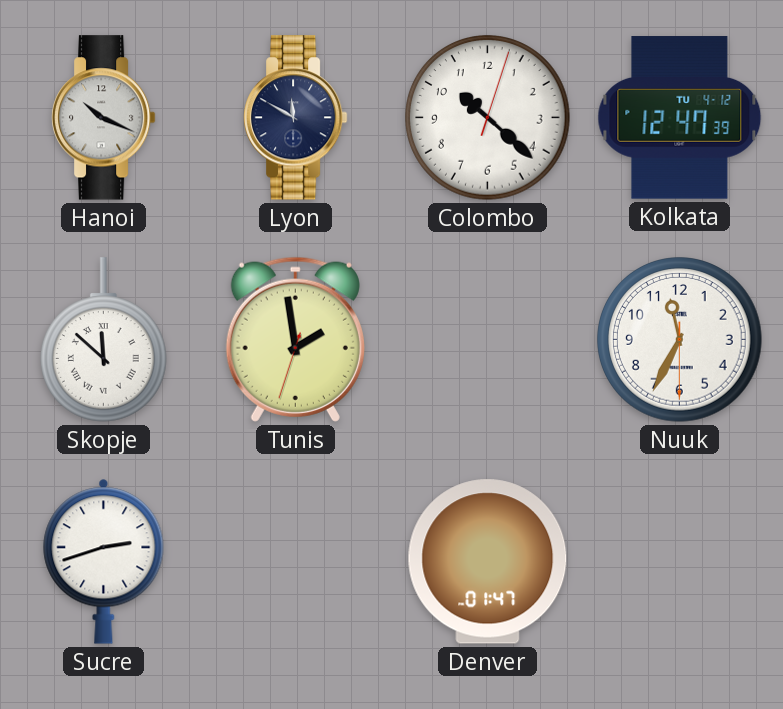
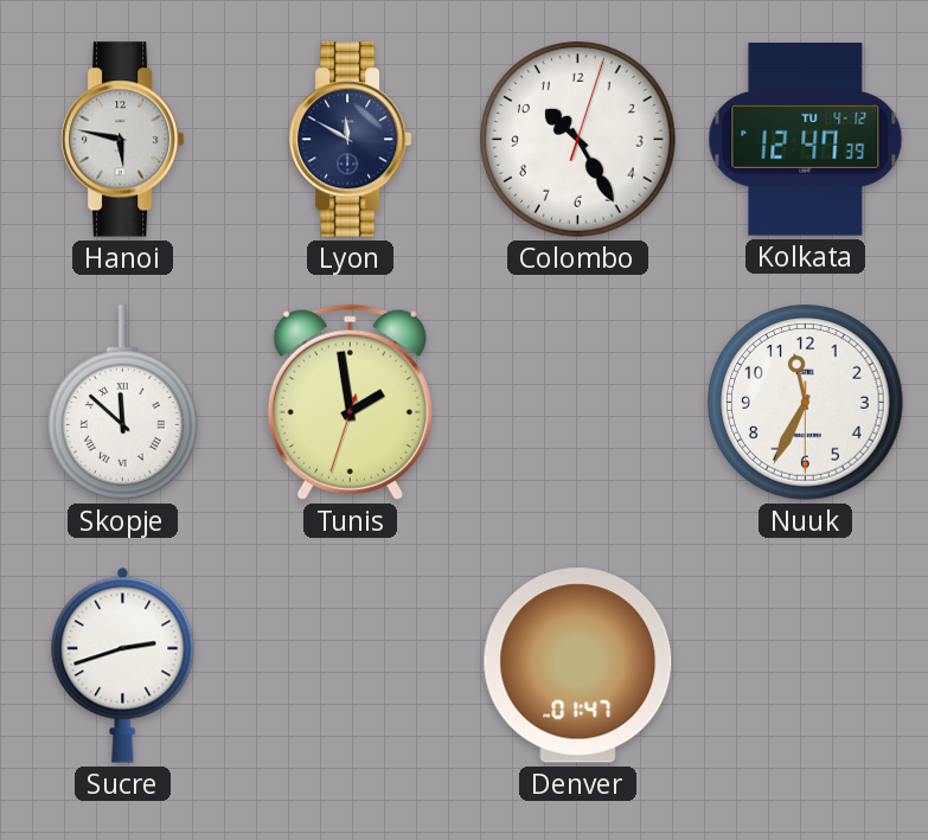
Hanoi: 10:19 -> 5:47
Colombo: 10:22 -> 10:25
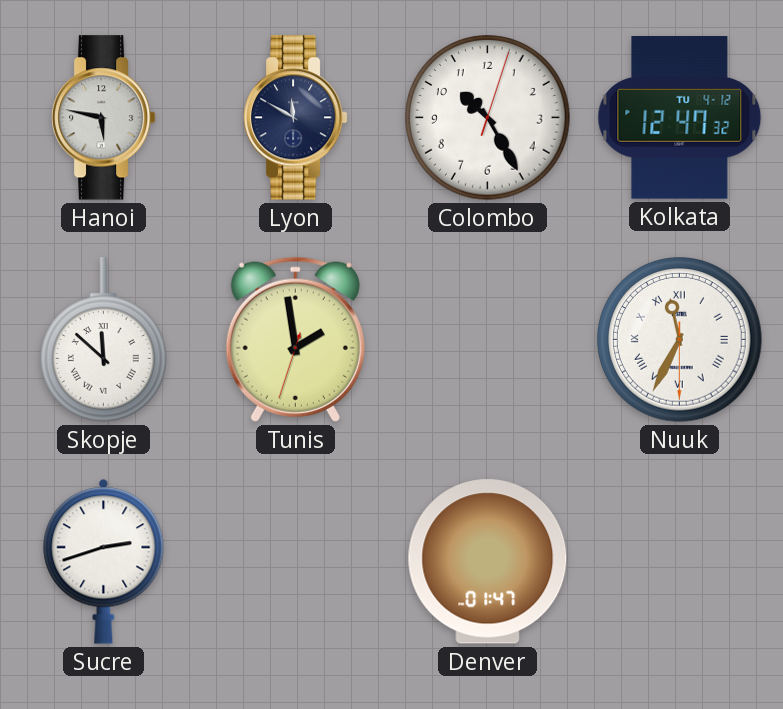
Kolkata: 12:47:39 -> 12:47:32
Nuuk numerals: Arabic -> Roman
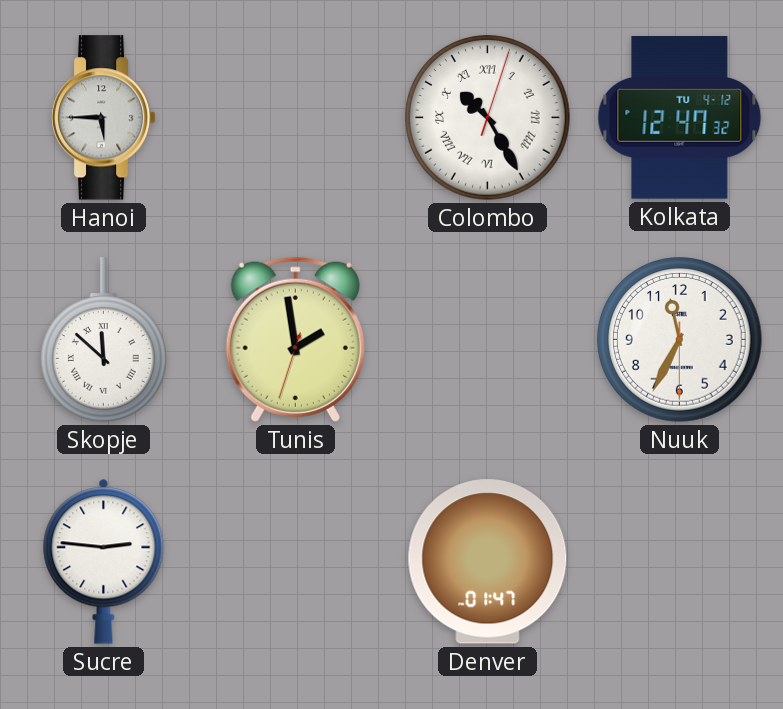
Hanoi: 5:47 -> 5:45
Lyon: 11:50 -> none
Colombo numerals: Arabic -> Roman
Nuuk numerals: Roman -> Arabic
Sucre: 2:42 -> 2:46
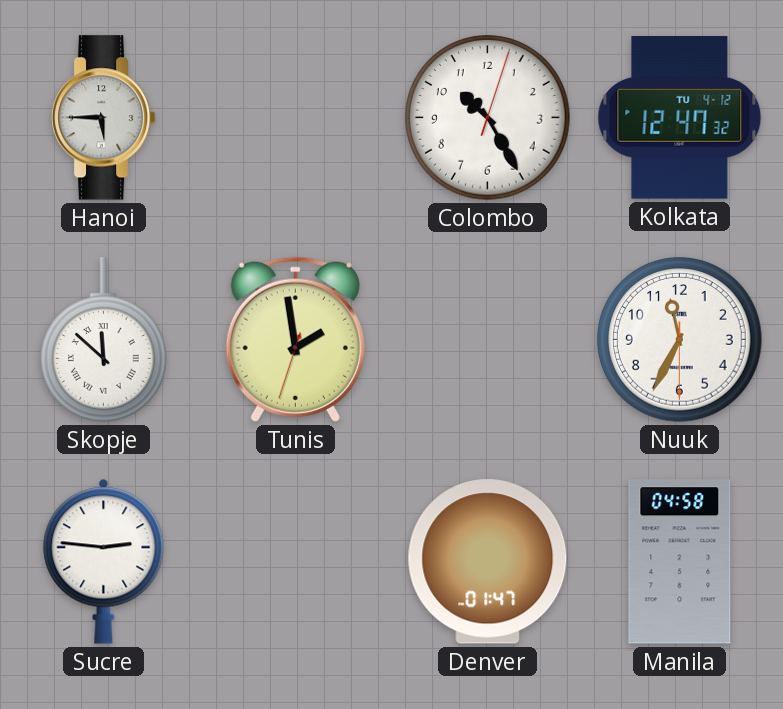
Colombo numerals: Roman -> Arabic
Manila: none -> 04:58
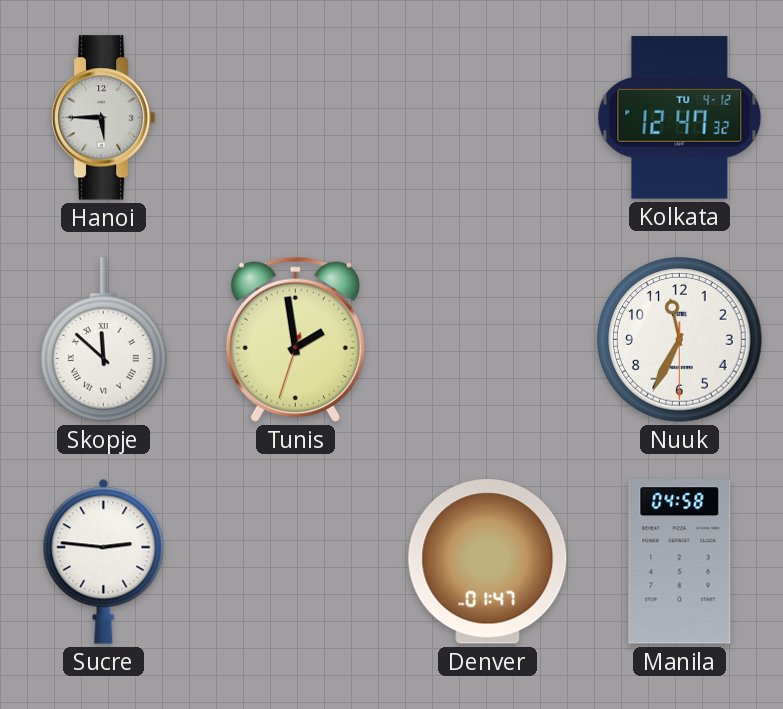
Colombo: 10:25 -> none
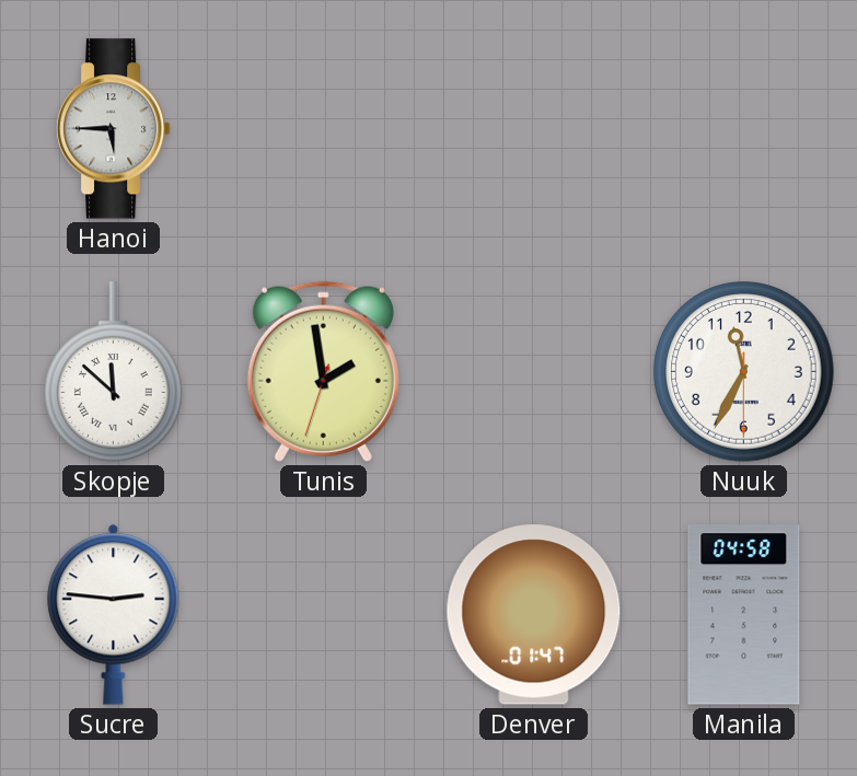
Kolkata: 12:47 -> none
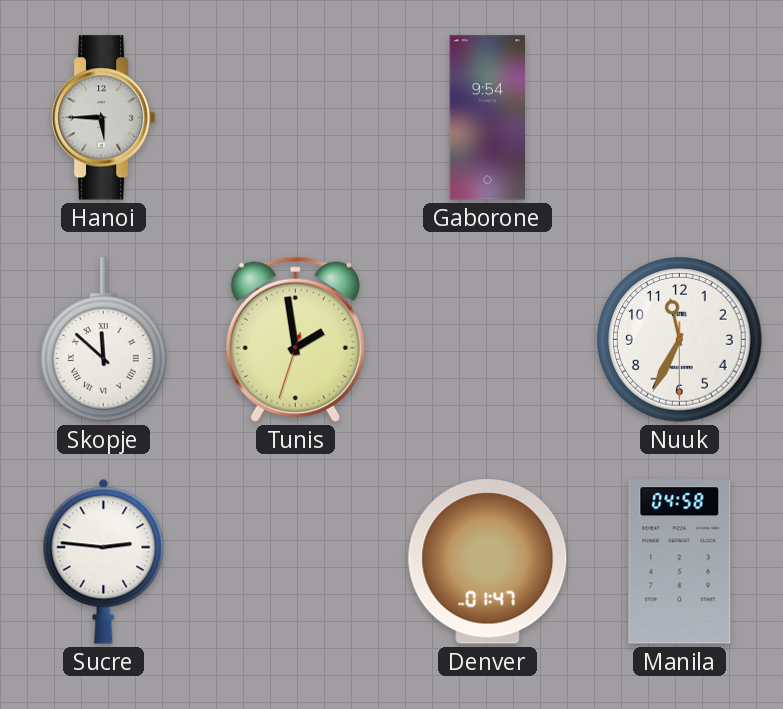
Gaborone: none -> 9:54
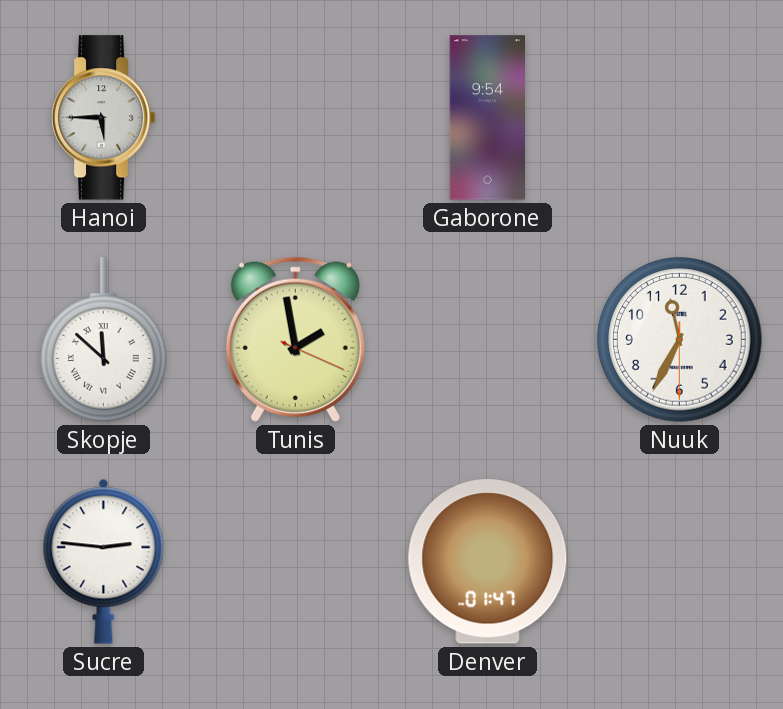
Tunis: 1:58:33 -> 1:58:19
Manila: 04:58 -> none
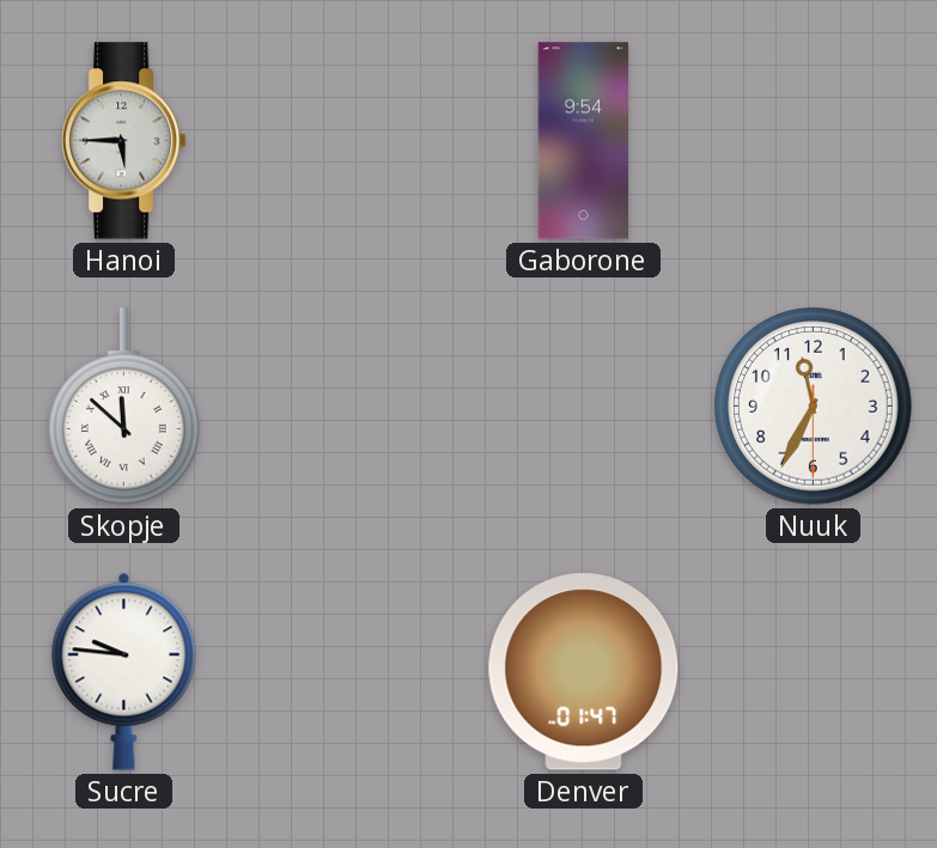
Tunis: 1:58 -> none
Sucre: 2:46 -> 9:46
